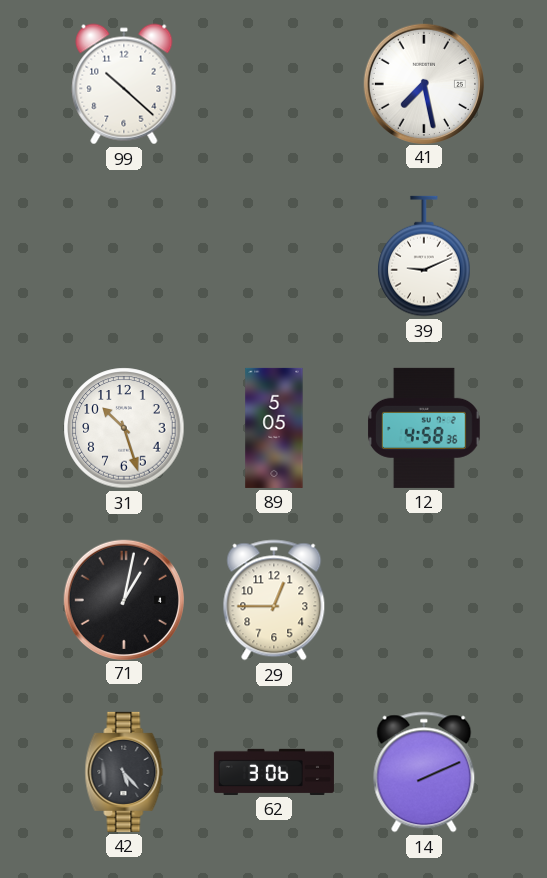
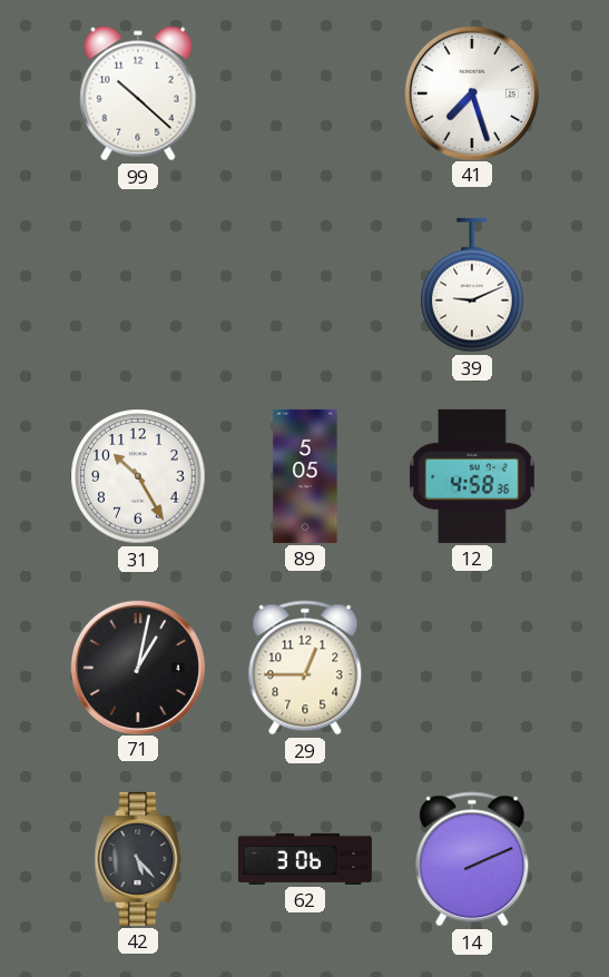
41: 7:28 -> 7:27
31: 10:27 -> 10:25
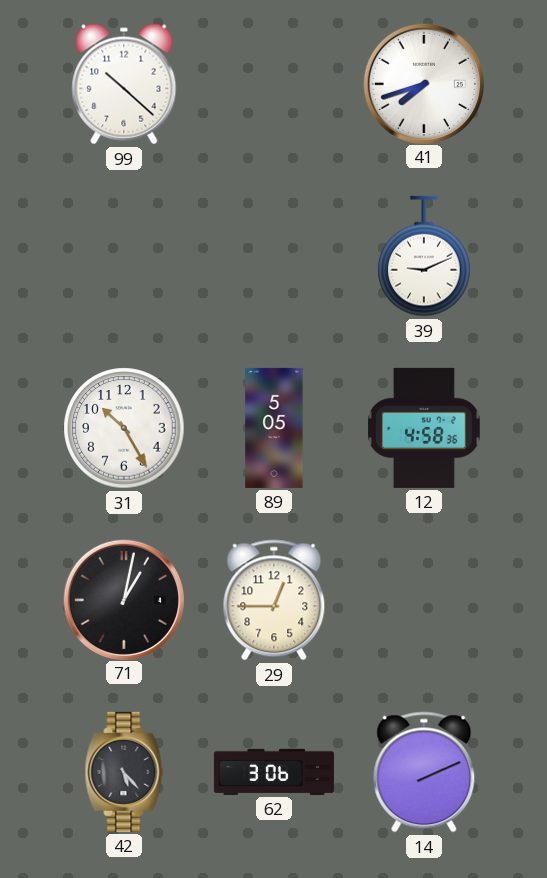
41: 7:27 -> 7:42
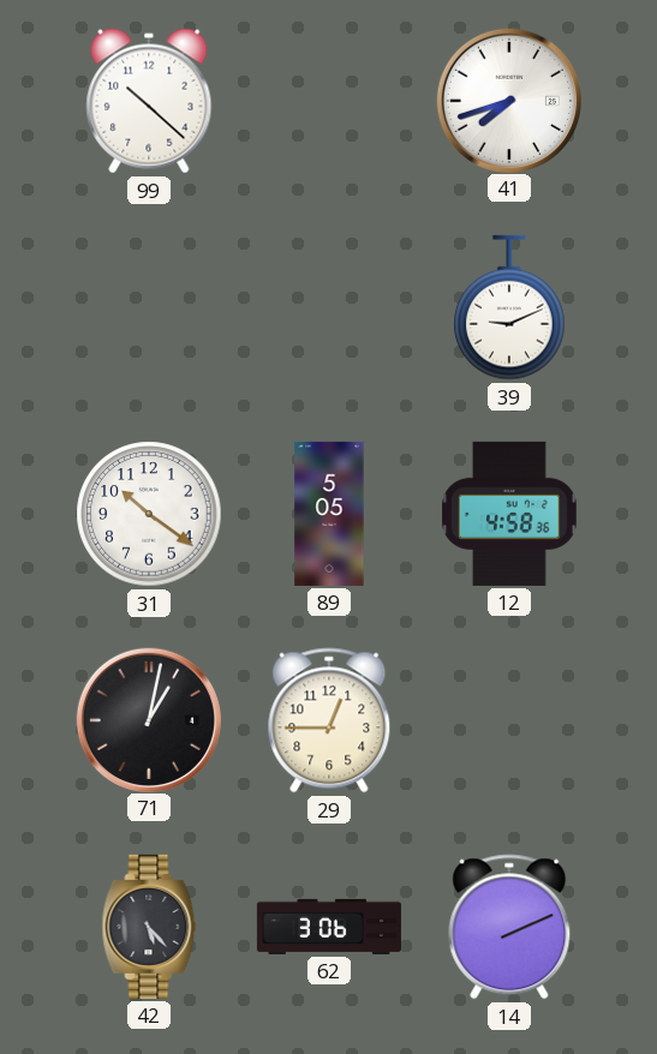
31: 10:25 -> 10:21
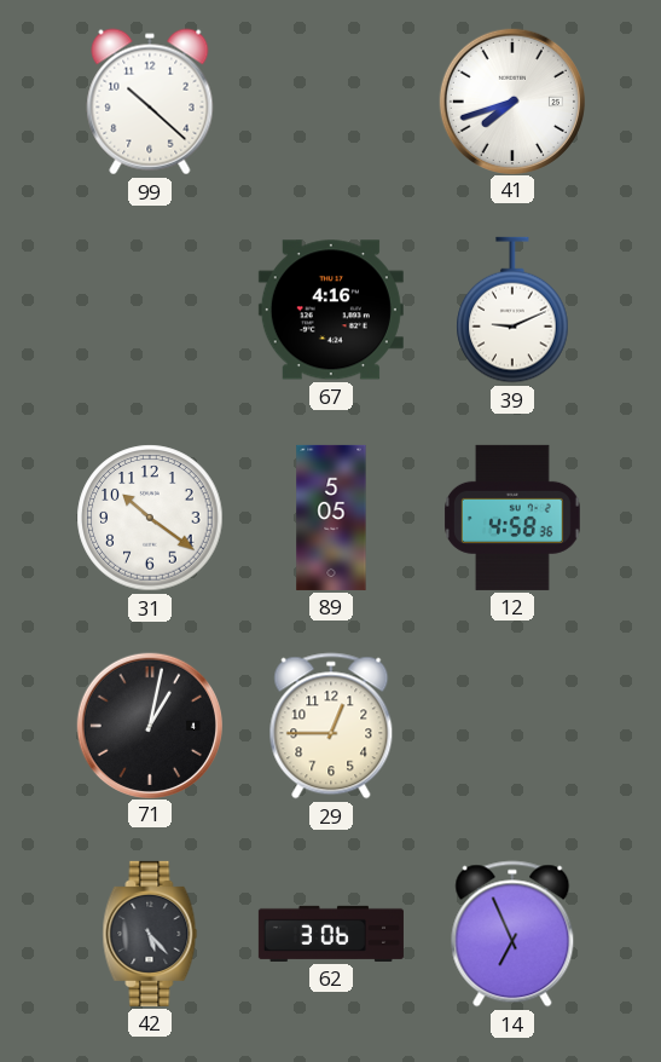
67: none -> 4:16
14: 2:11 -> 6:56
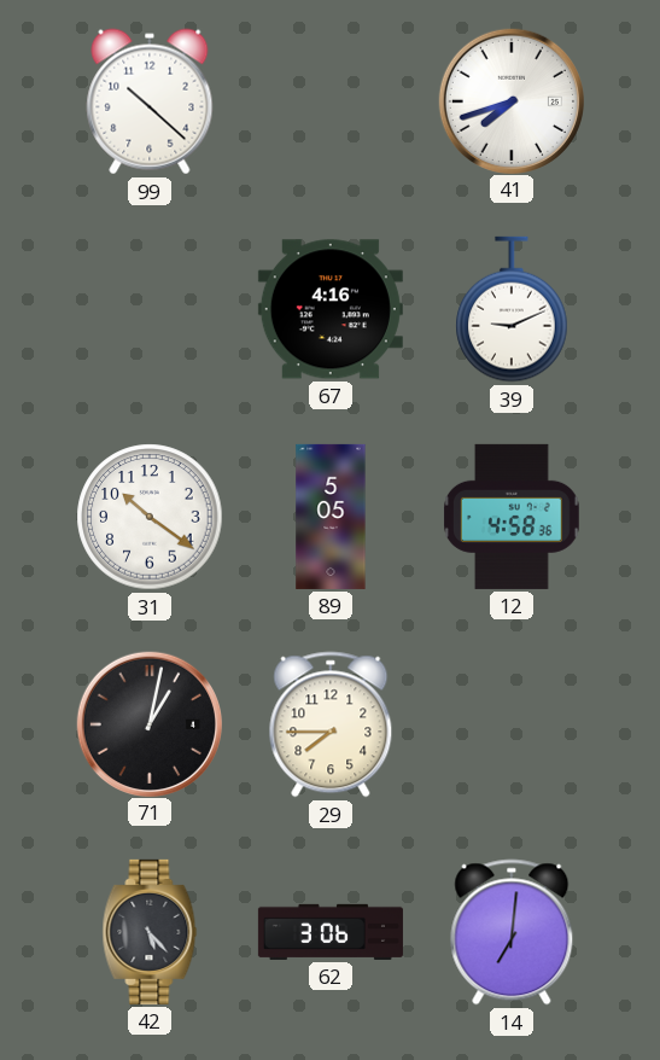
29: 12:45 -> 7:45
14: 6:56 -> 7:01
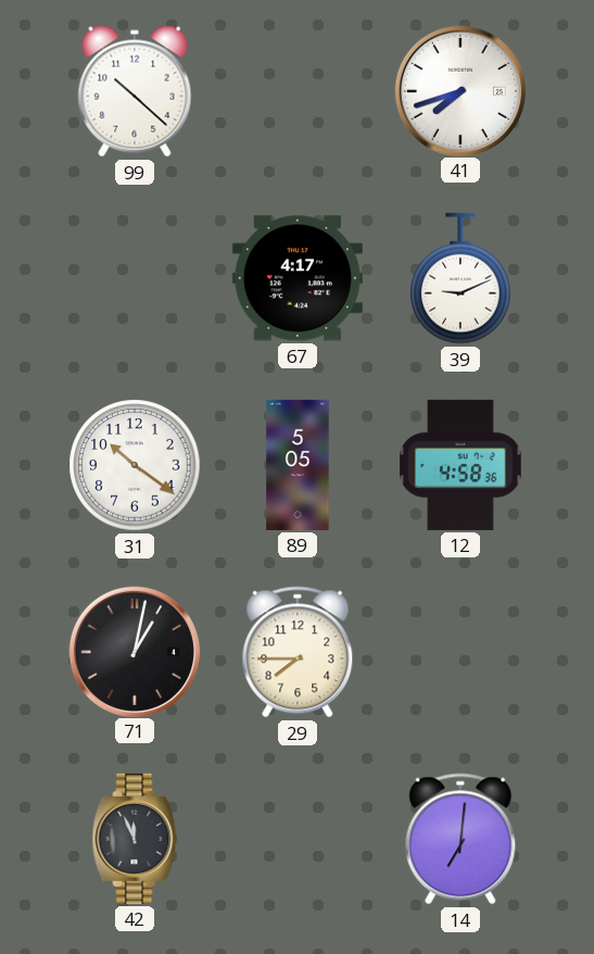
67: 4:16 -> 4:17
42: 5:23 -> 11:56
62: 3:06 -> none
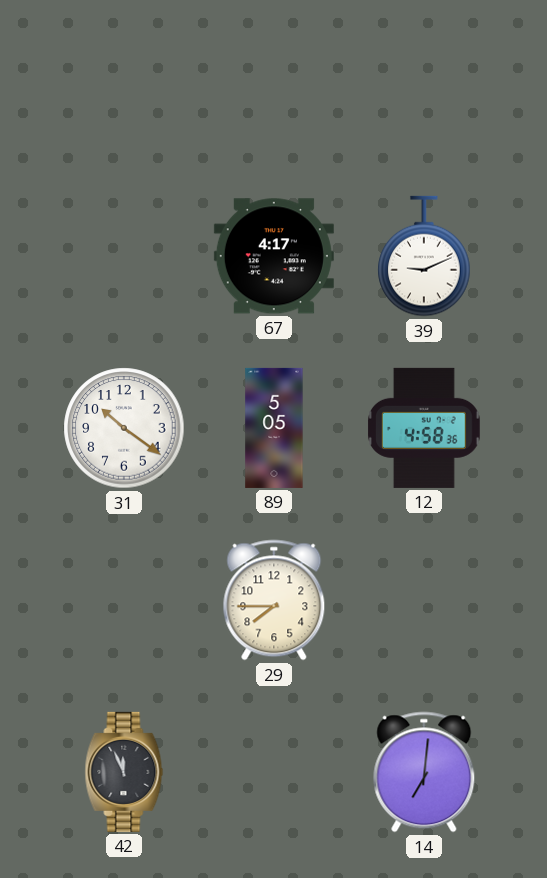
99: 10:22 -> none
41: 7:42 -> none
71: 1:02 -> none
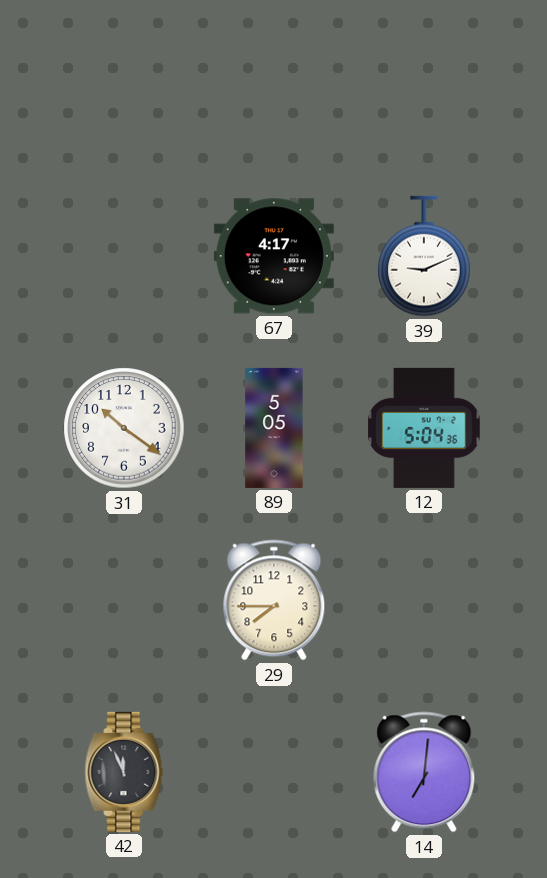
12: 4:58 -> 5:04
